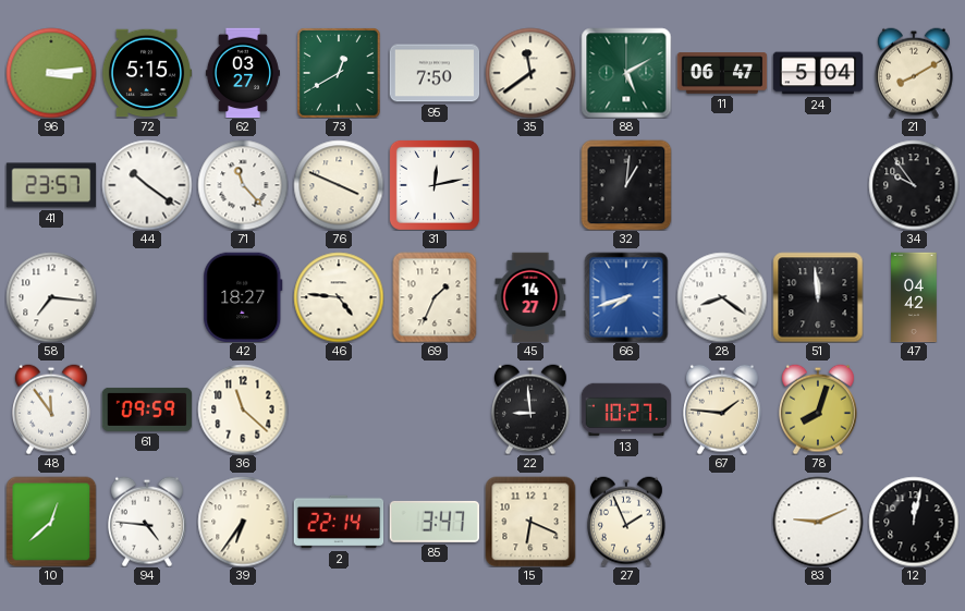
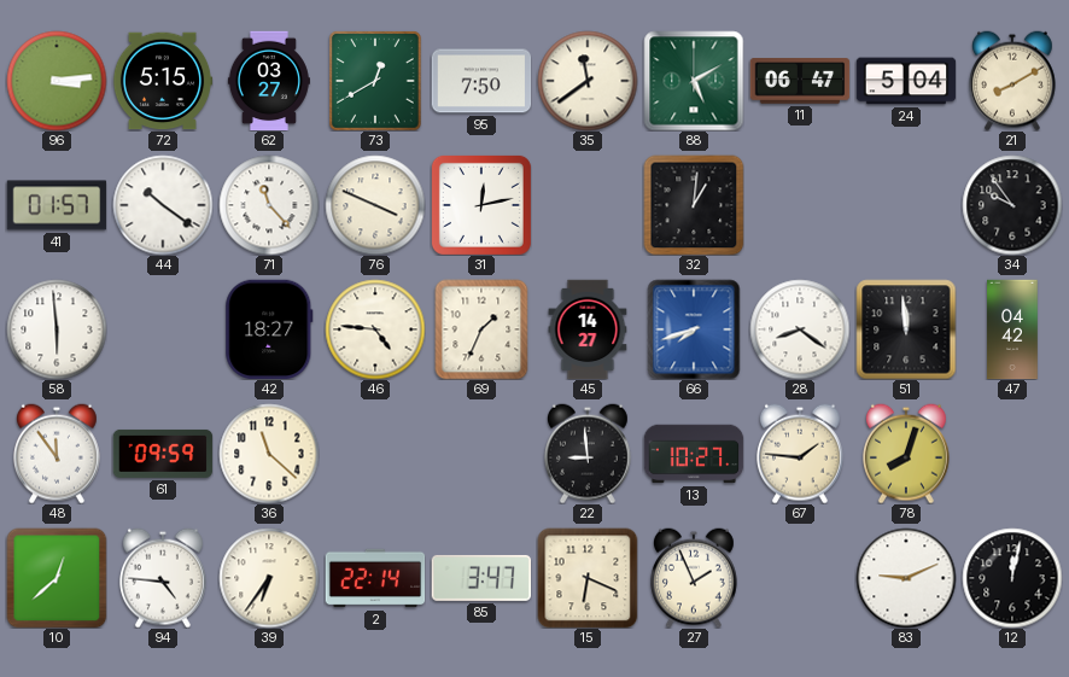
41: 23:57 -> 01:57
58: 7:16 -> 5:59
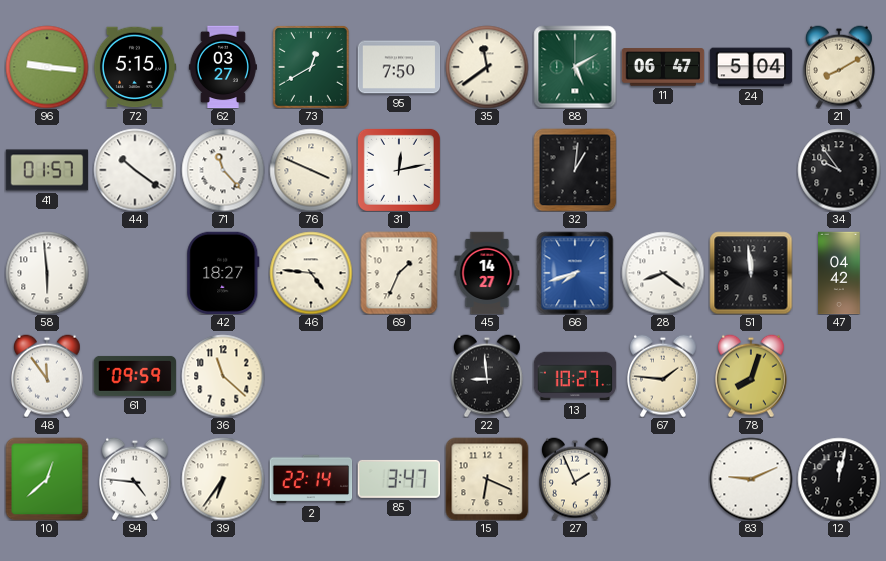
96: 3:14 -> 9:16
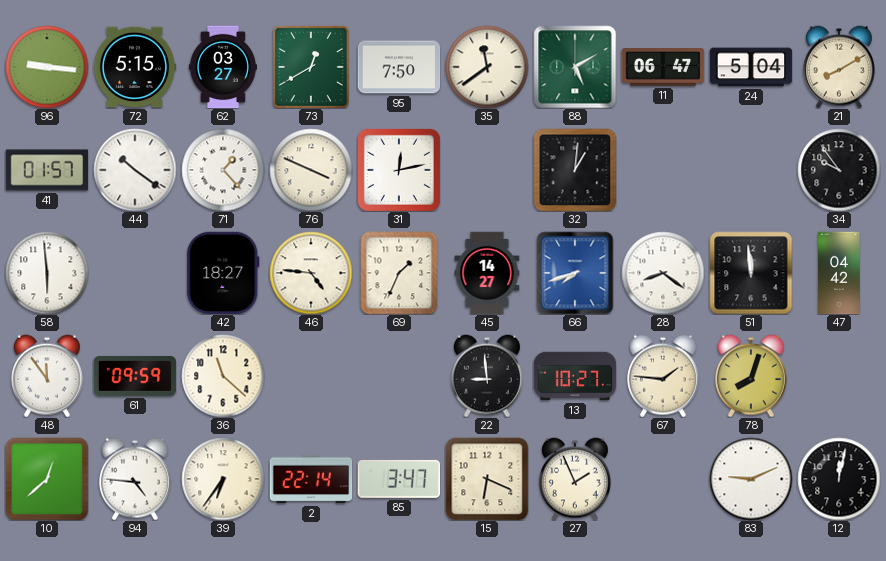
71: 11:23 -> 1:23
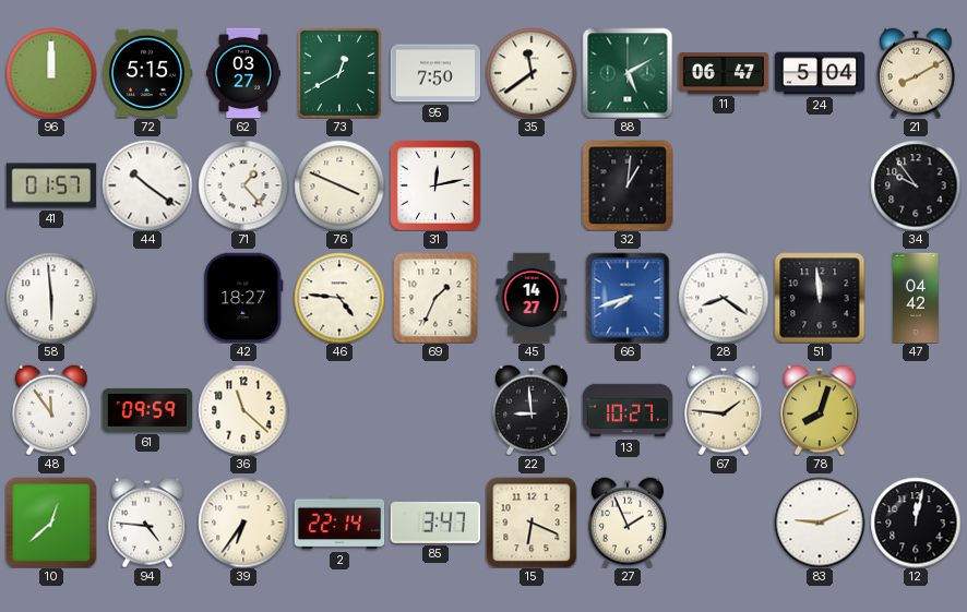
96: 9:16 -> 12:00
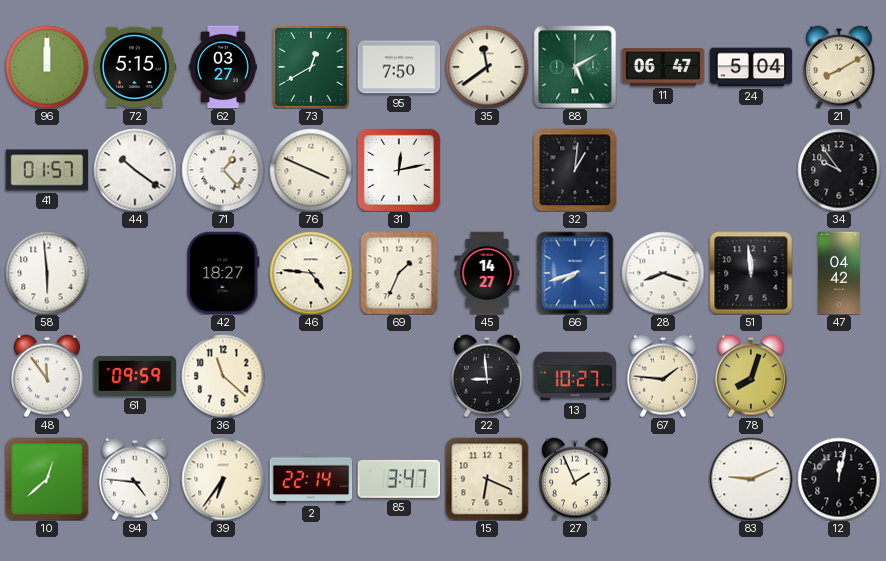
28: 8:21 -> 8:18
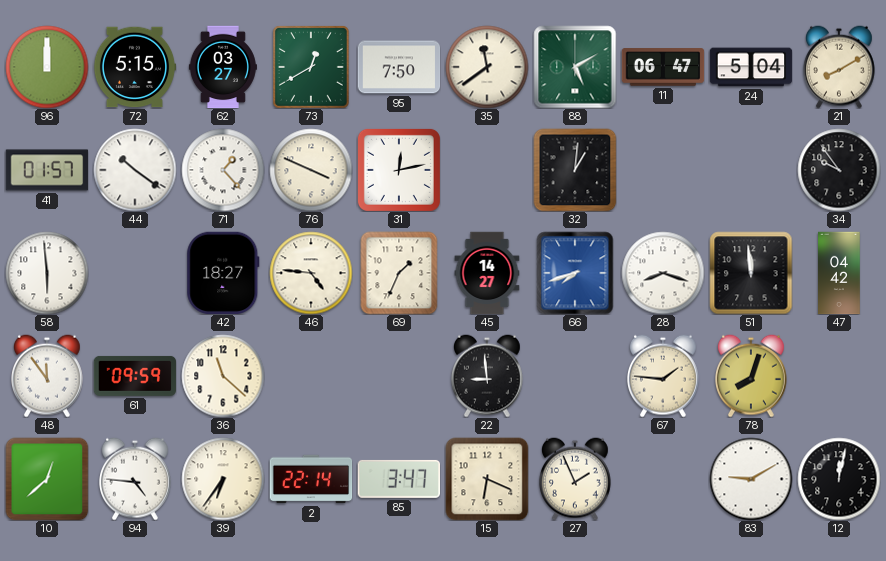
13: 10:27 -> none
83: 9:11 -> 9:10
